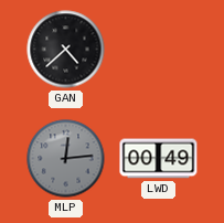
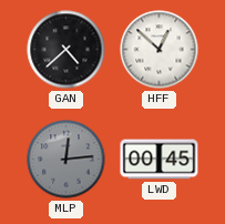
HFF: none -> 12:52
LWD: 00:49 -> 00:45
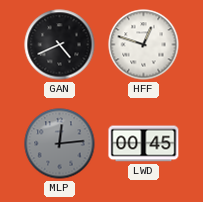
GAN: 4:38 -> 4:41
HFF: 12:52 -> 12:48
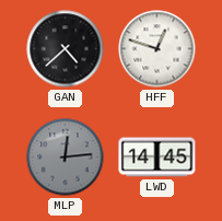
GAN: 4:41 -> 4:38
LWD: 00:45 -> 14:45
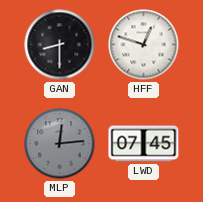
GAN: 4:38 -> 8:30
LWD: 14:45 -> 07:45
